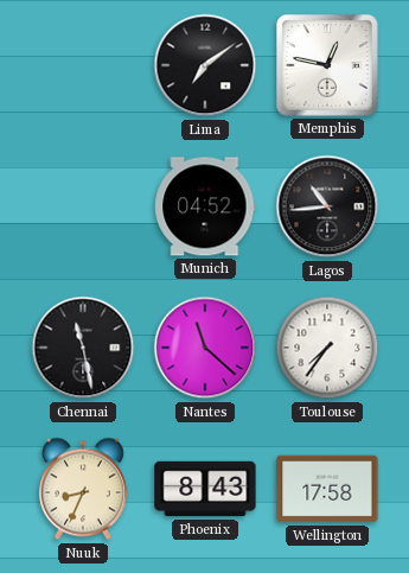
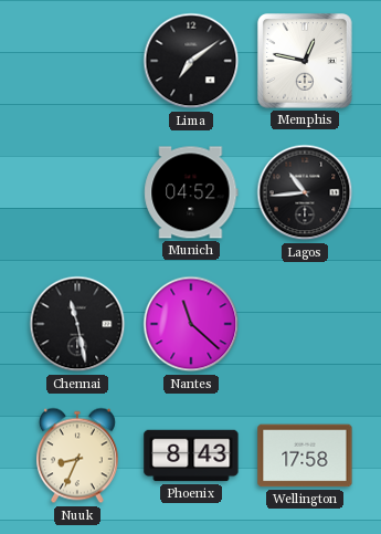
Toulouse: 7:36 -> none
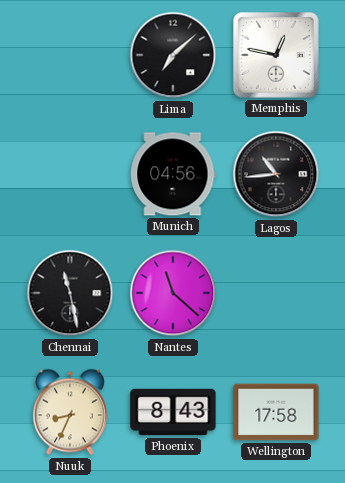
Lima: 7:09 -> 7:08
Munich: 04:52 -> 04:56
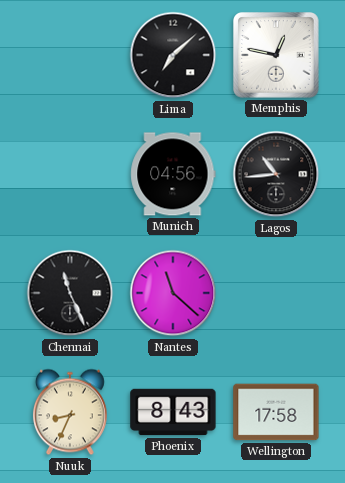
Chennai: 11:28 -> 11:26
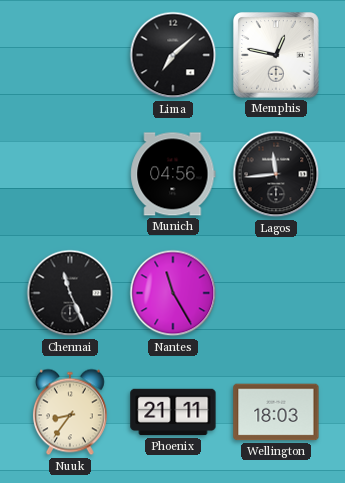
Lagos: 10:44 -> 11:44
Nantes: 11:22 -> 11:25
Nuuk: 8:34 -> 8:36
Phoenix: 8:43 -> 21:11
Wellington: 17:58 -> 18:03
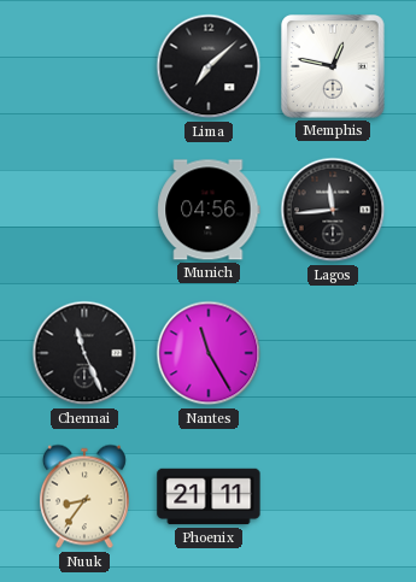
Wellington: 18:03 -> none
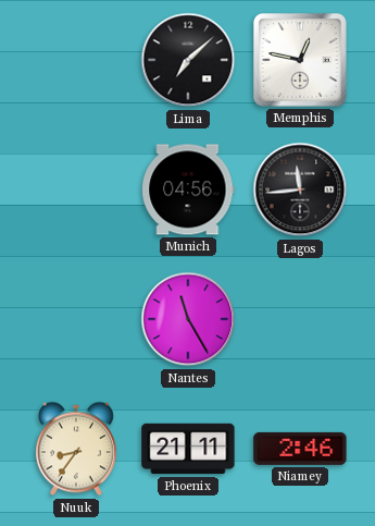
Chennai: 11:26 -> none
Niamey: none -> 2:46
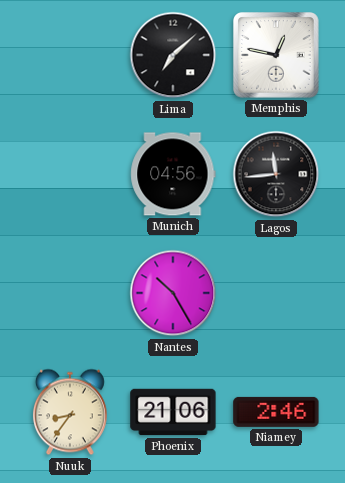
Nantes: 11:25 -> 10:25
Phoenix: 21:11 -> 21:06
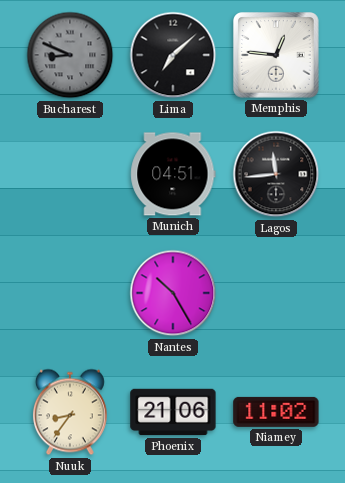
Bucharest: none -> 8:49
Memphis: 12:47 -> 12:46
Munich: 04:56 -> 04:51
Niamey: 2:46 -> 11:02
